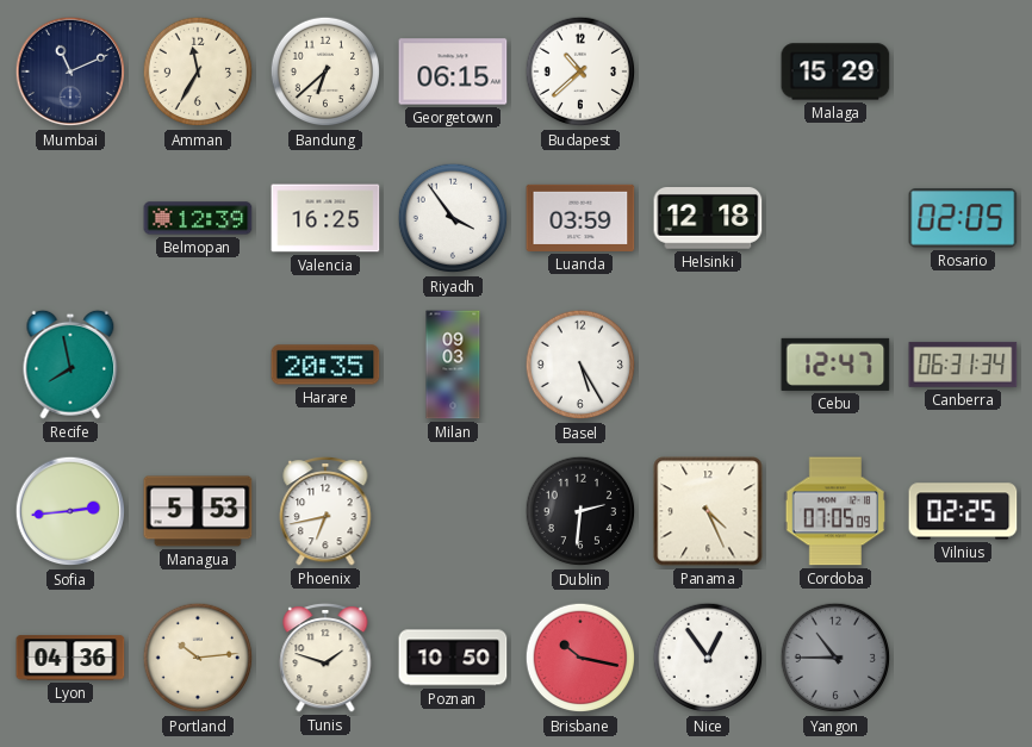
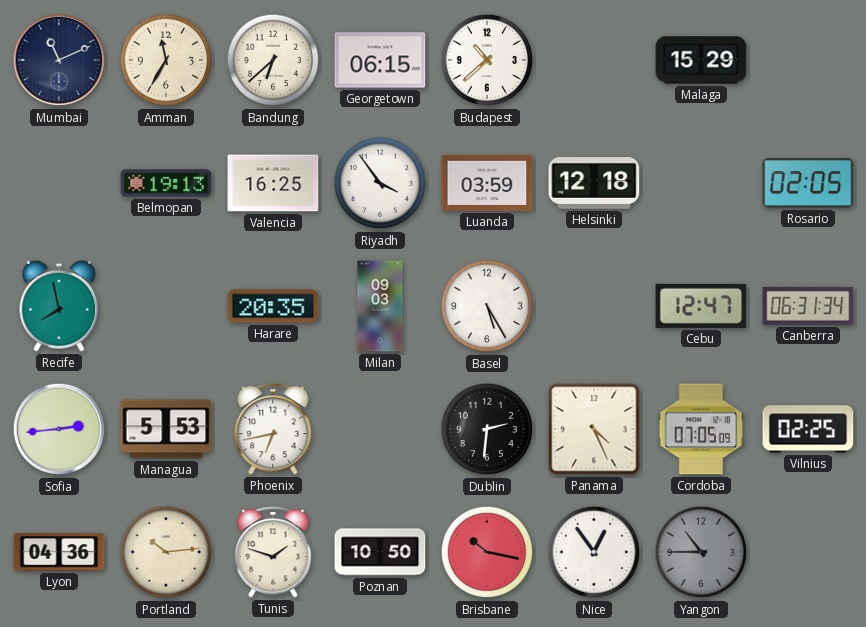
Belmopan: 12:39 -> 19:13
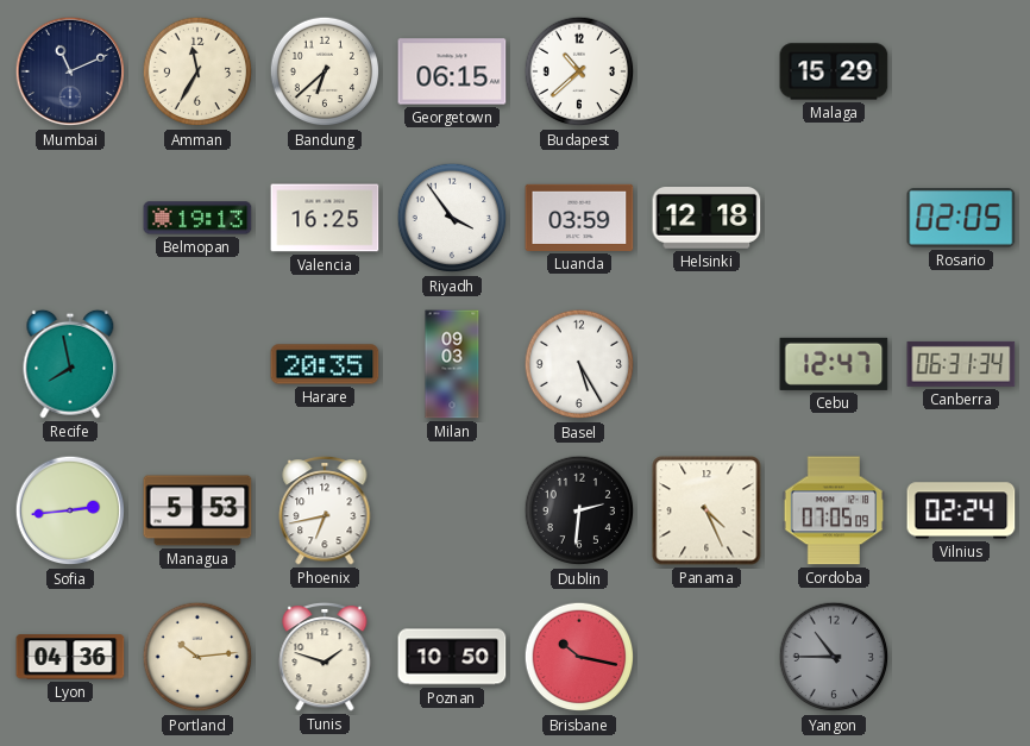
Vilnius: 02:25 -> 02:24
Nice: 12:54 -> none
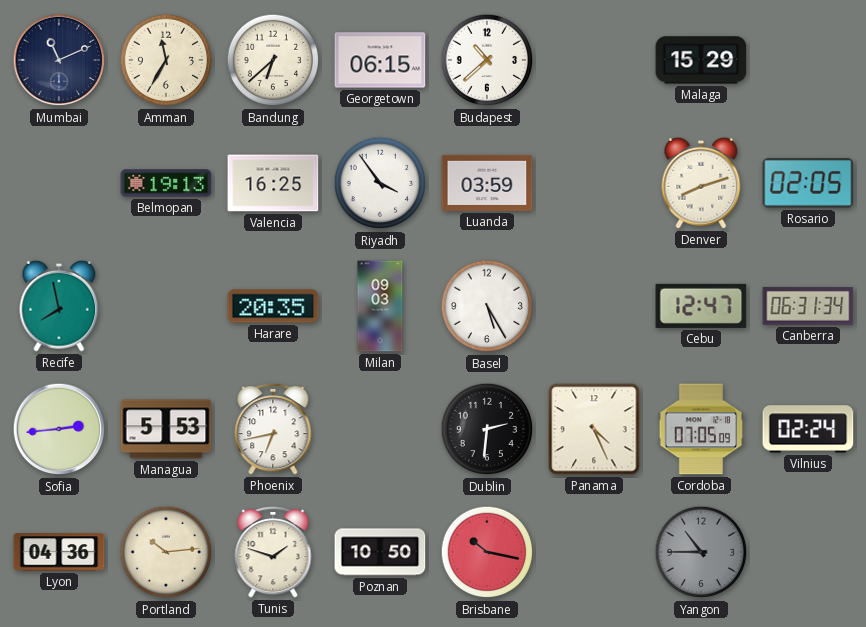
Helsinki: 12:18 -> none
Denver: none -> 8:12
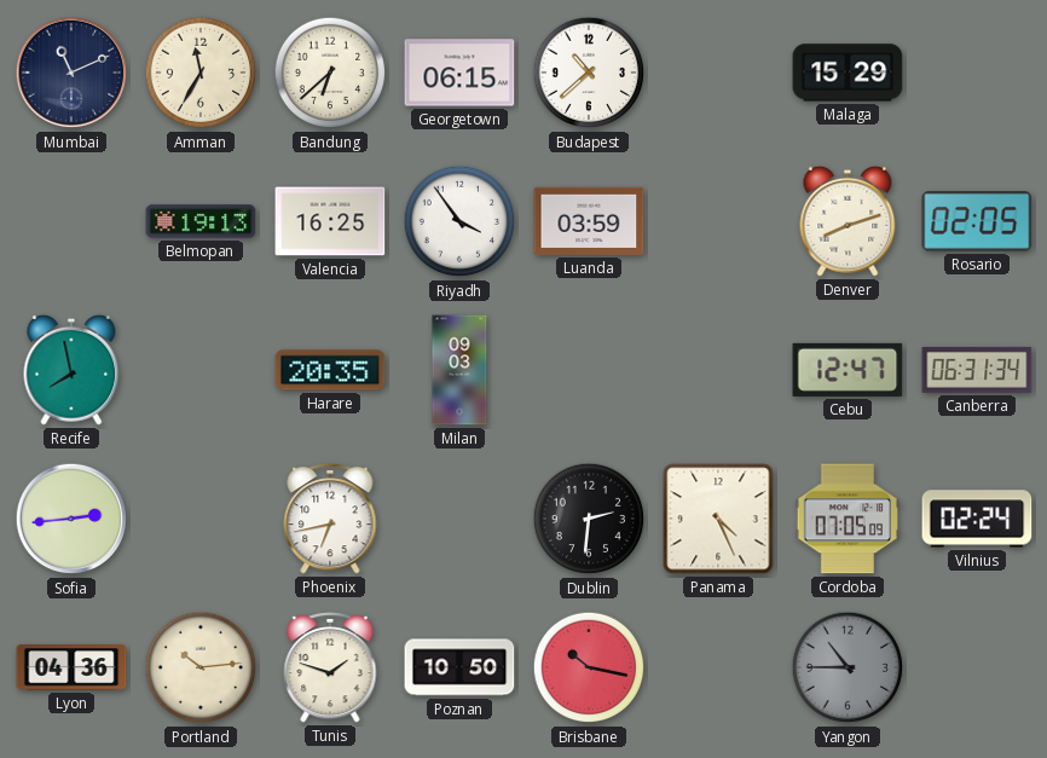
Basel: 5:25 -> none
Managua: 5:53 -> none
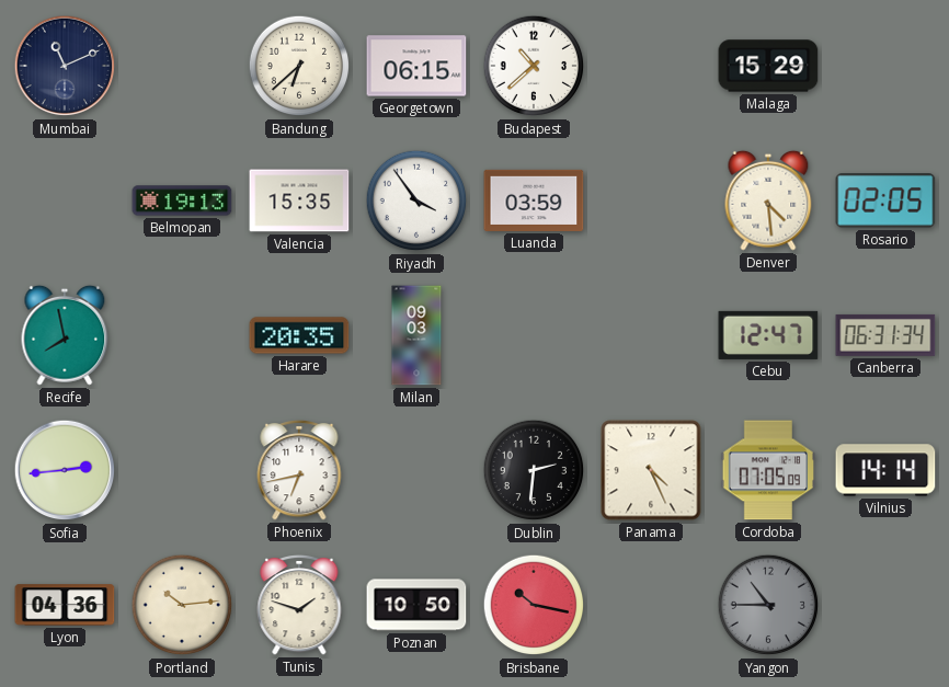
Amman: 11:35 -> none
Valencia: 16:25 -> 15:35
Denver: 8:12 -> 4:29
Vilnius: 02:24 -> 14:14
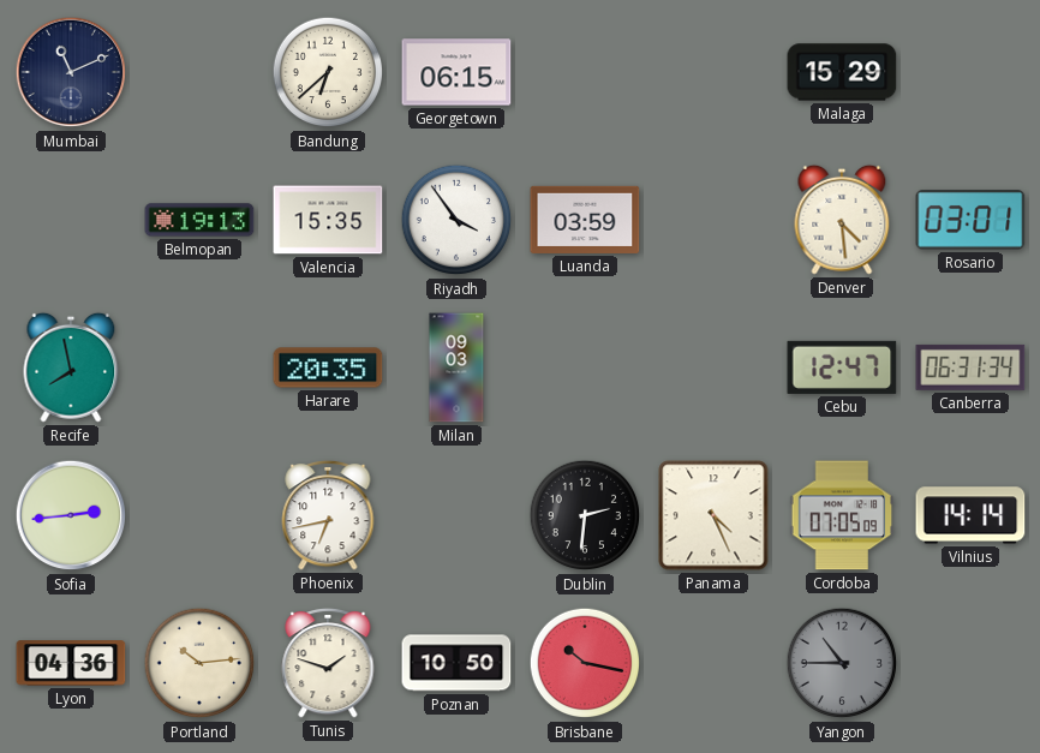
Budapest: 10:38 -> none
Rosario: 02:05 -> 03:01
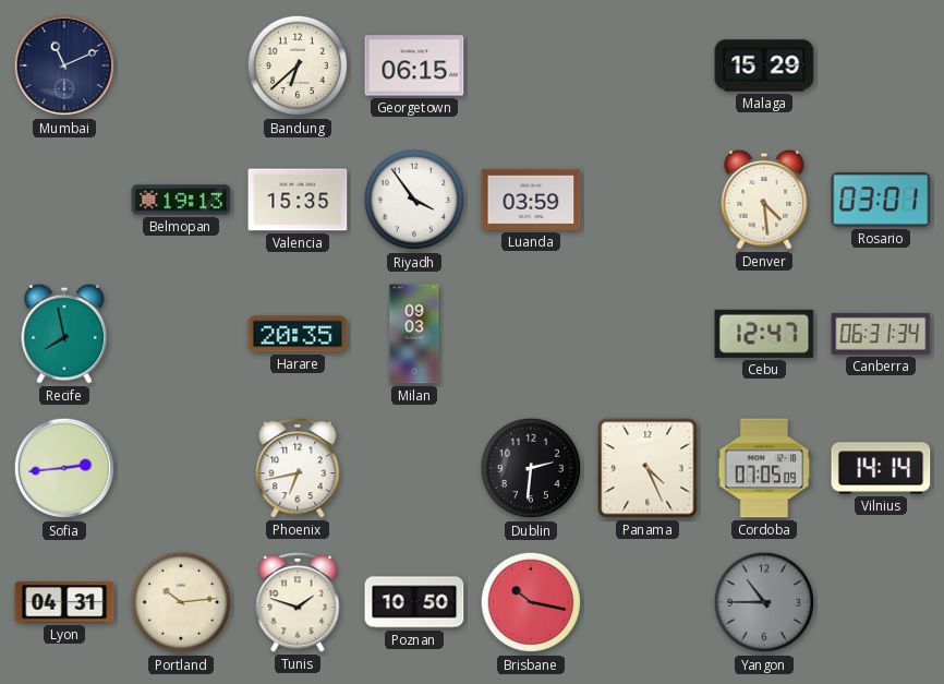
Lyon: 04:36 -> 04:31
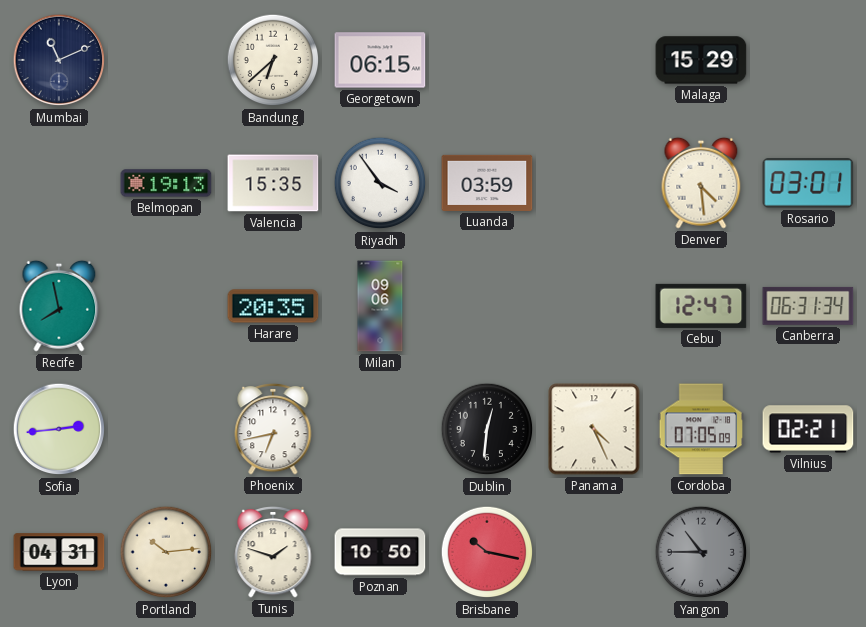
Milan: 09:03 -> 09:06
Dublin: 2:31 -> 12:31
Vilnius: 14:14 -> 02:21
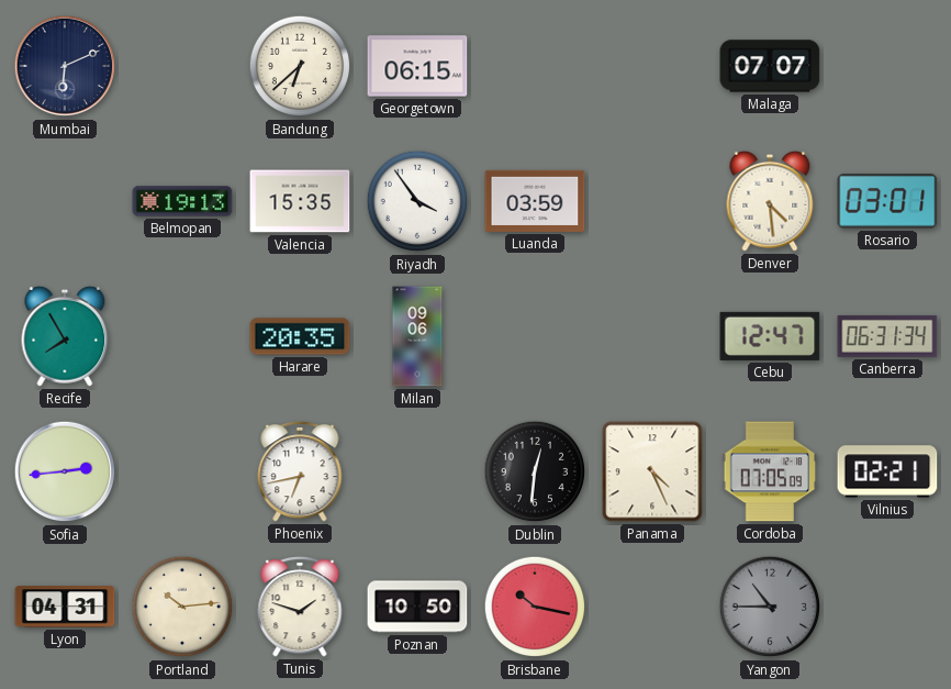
Mumbai: 11:11 -> 6:11
Malaga: 15:29 -> 07:07
Recife: 7:58 -> 7:55
